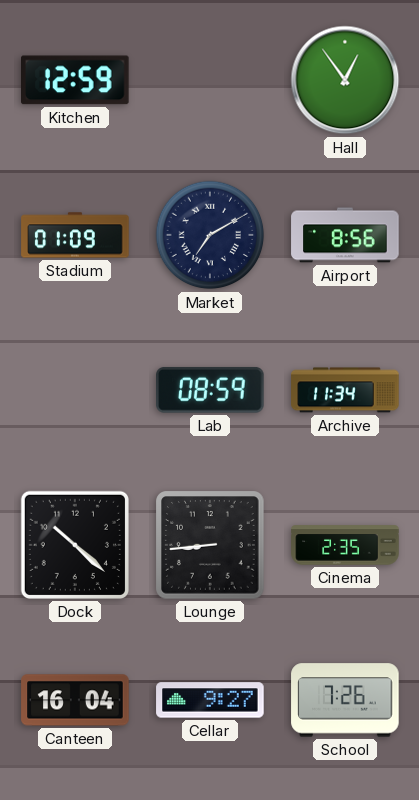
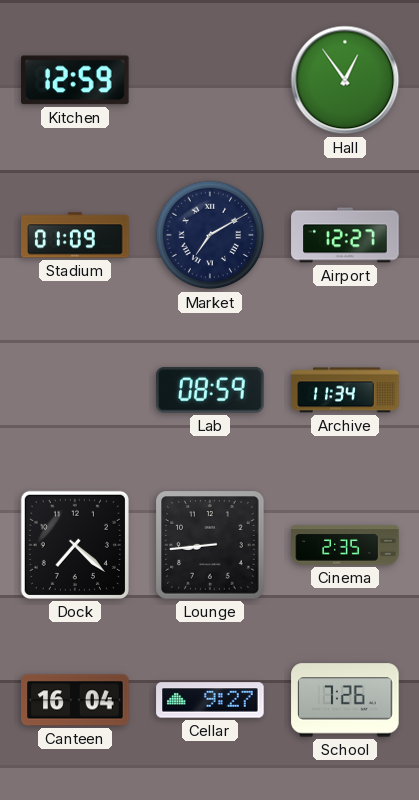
Airport: 8:56 -> 12:27
Dock: 10:22 -> 7:22
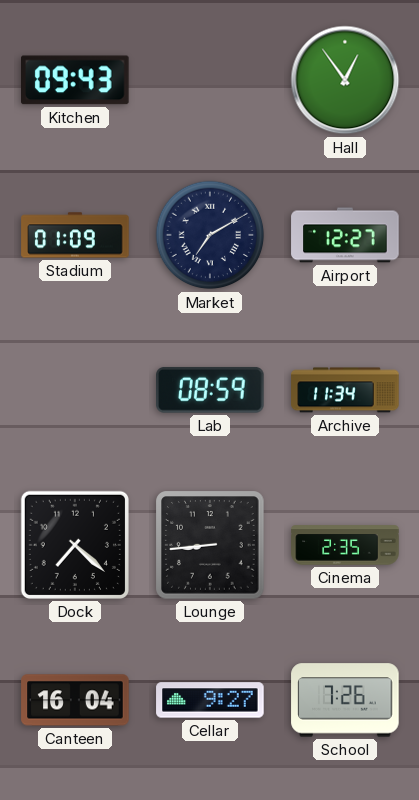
Kitchen: 12:59 -> 09:43
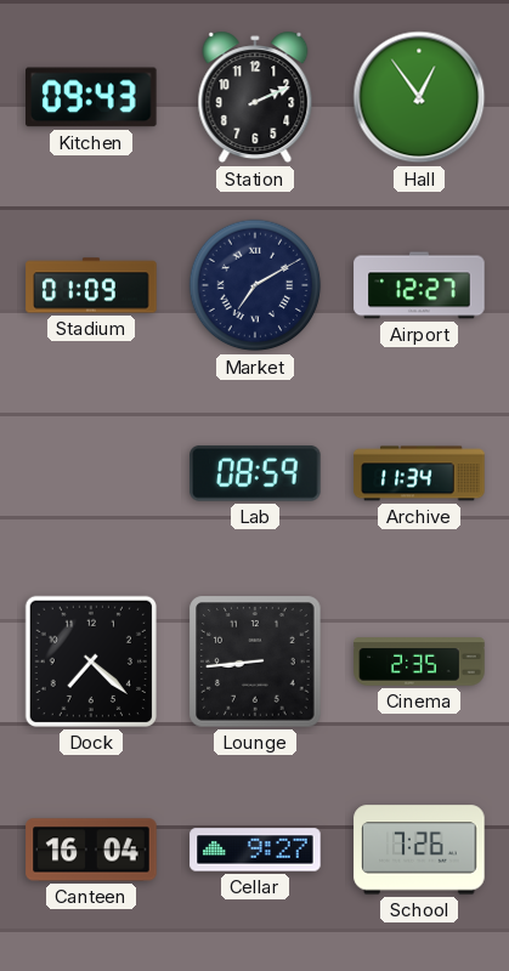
Station: none -> 2:11
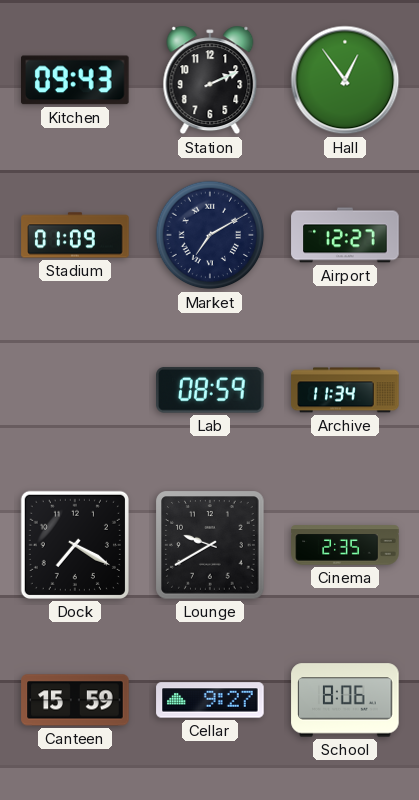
Dock: 7:22 -> 7:20
Lounge: 8:44 -> 9:40
Canteen: 16:04 -> 15:59
School: 7:26 -> 8:06
